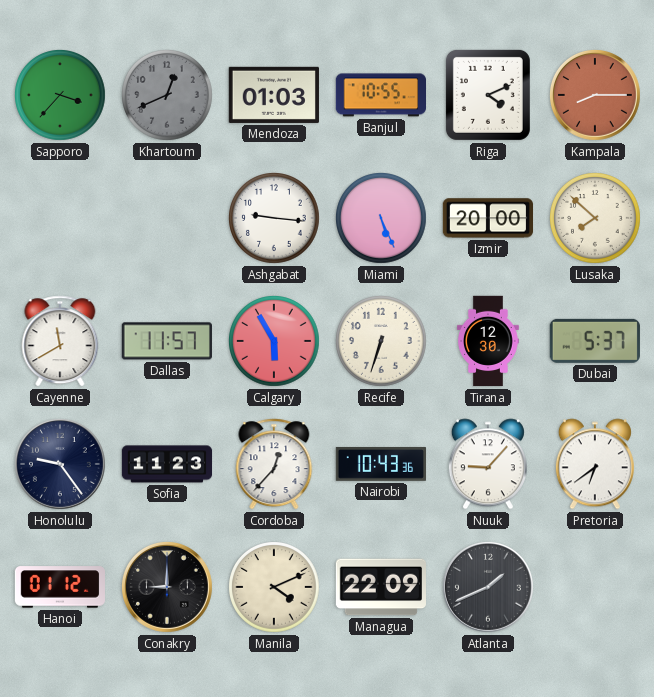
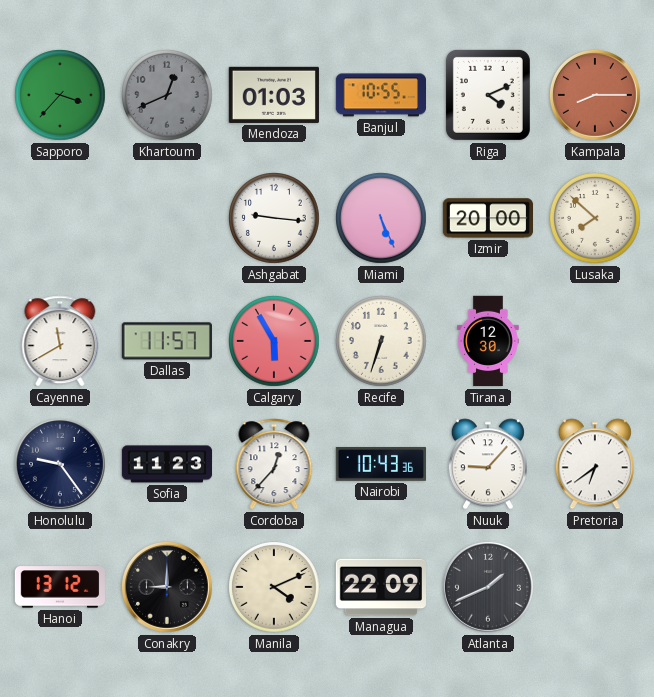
Dubai: 5:37 -> none
Hanoi: 01:12 -> 13:12
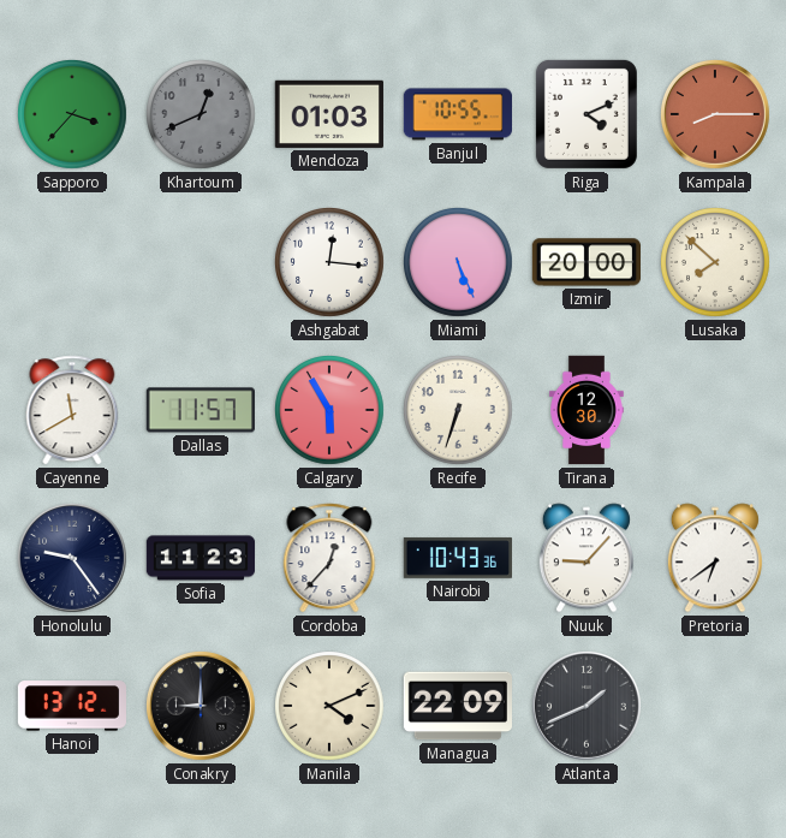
Ashgabat: 9:16 -> 12:16
